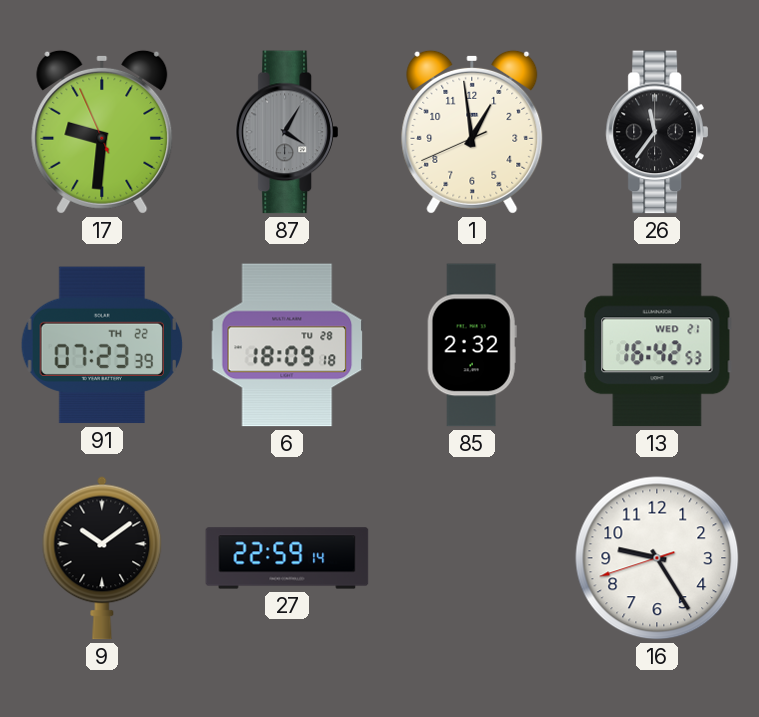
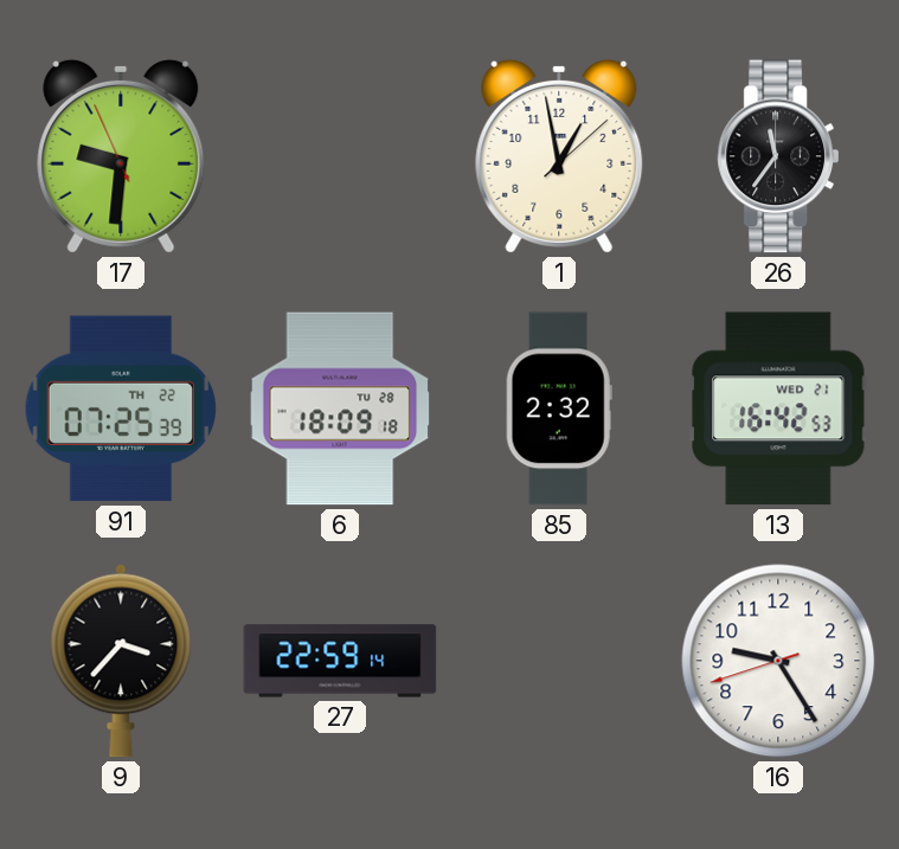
87: 4:05 -> none
1: 12:58:41 -> 12:58:08
91: 07:23 -> 07:25
9: 10:09 -> 3:37
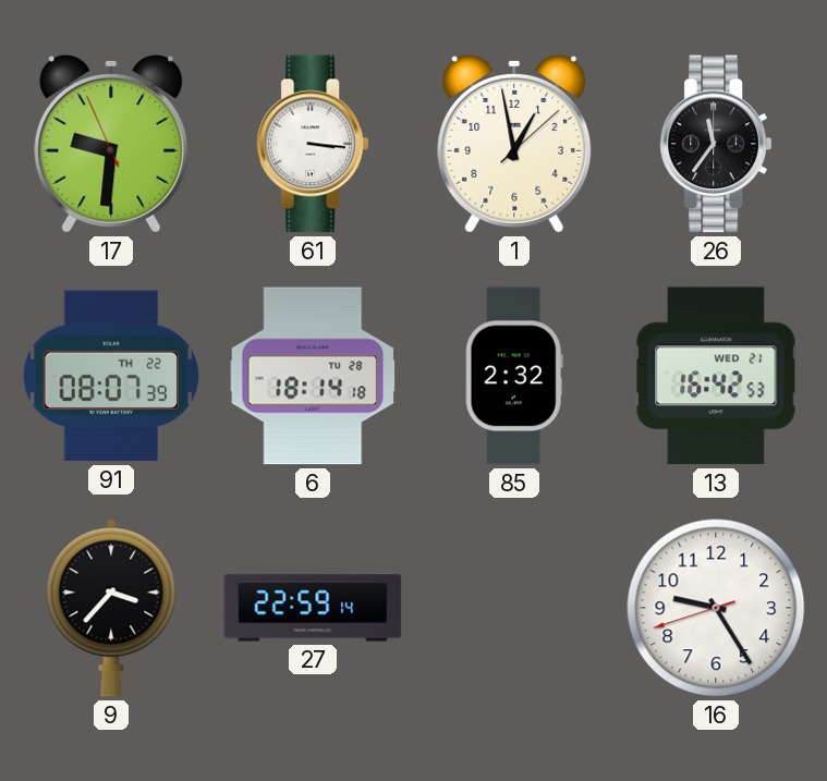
61: none -> 3:16
91: 07:25 -> 08:07
6: 18:09 -> 18:14
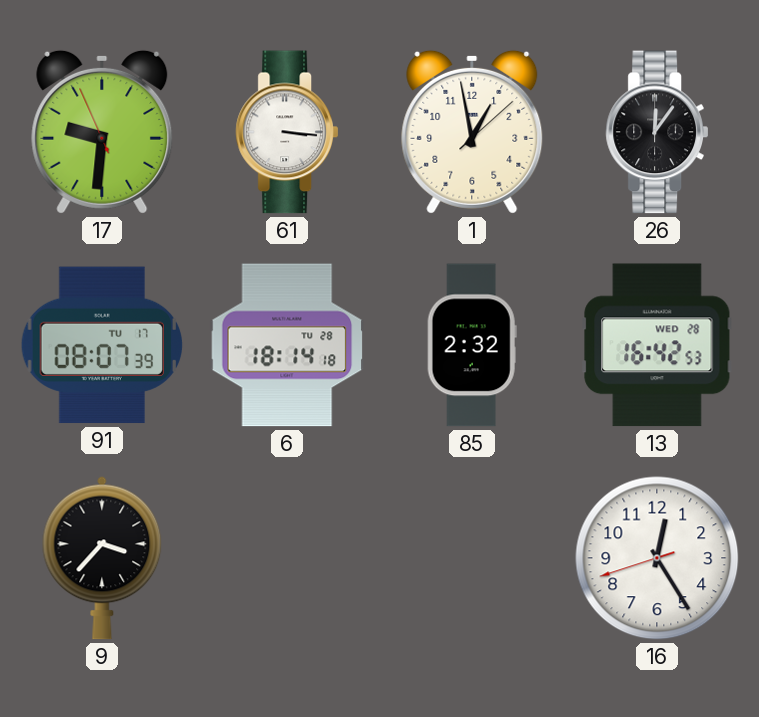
26: 11:36 -> 12:06
91 date: TH 22 -> TU 17
13 date: WED 21 -> WED 28
27: 22:59 -> none
16: 9:24 -> 12:24
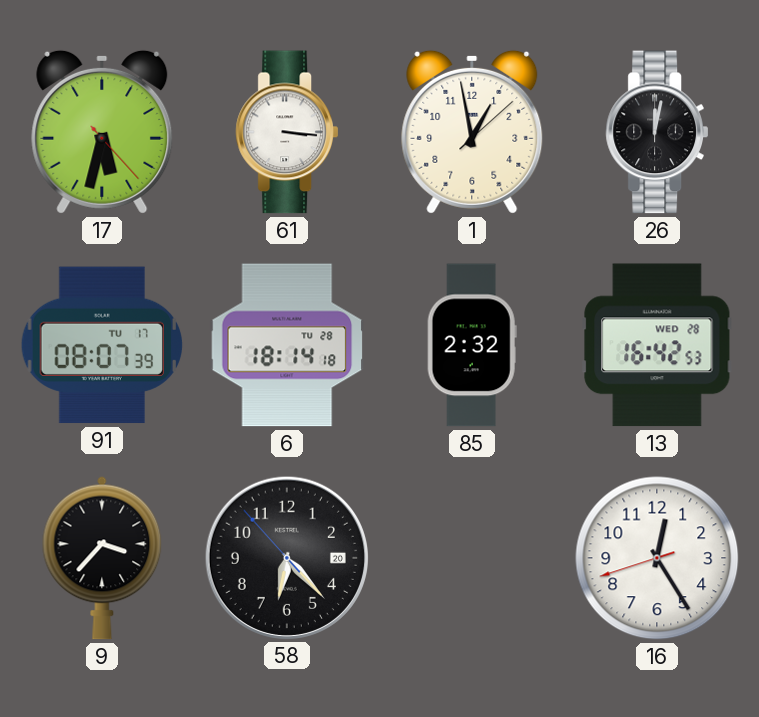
17: 9:30 -> 5:32
26: 12:06 -> 12:02
58: none -> 6:22
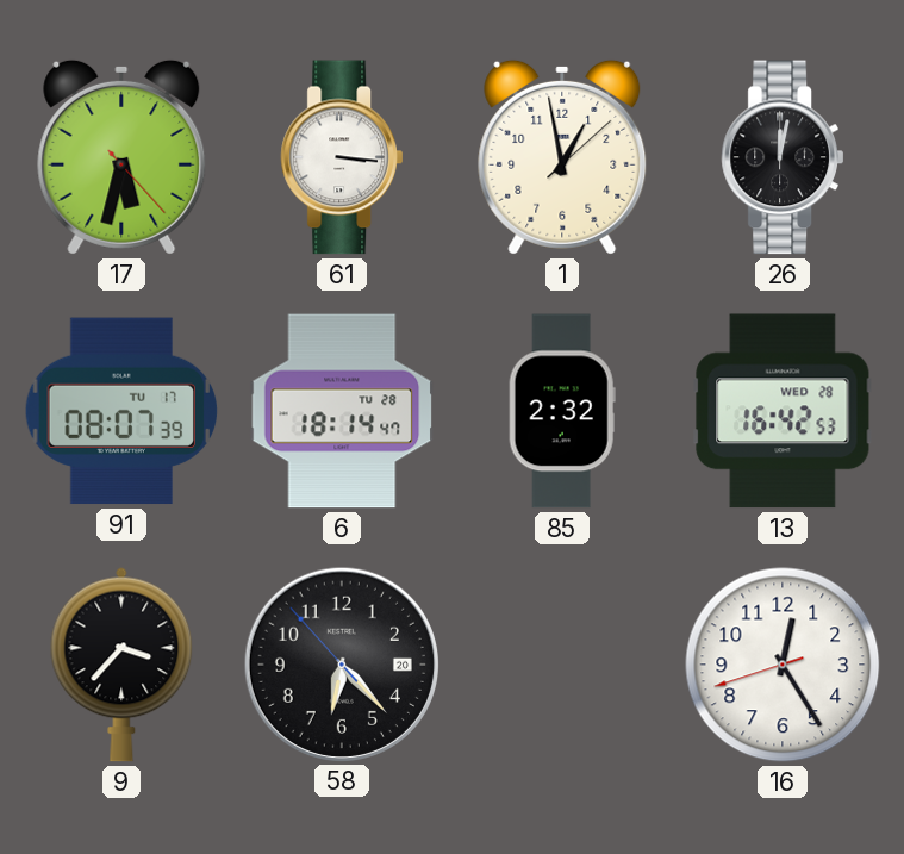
6: 18:14:18 -> 18:14:47
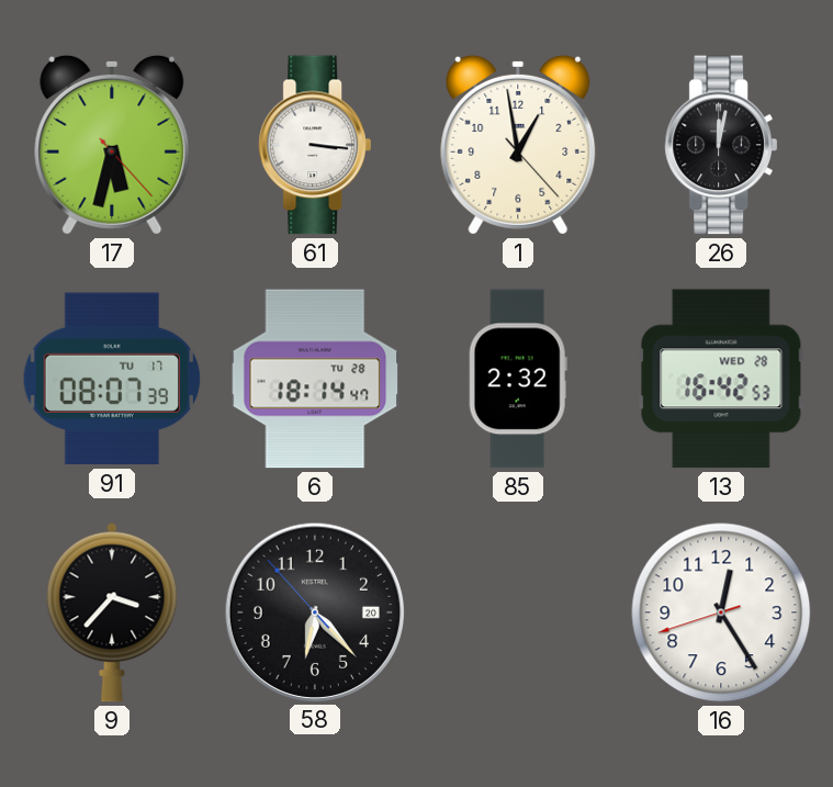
1: 12:58:08 -> 12:58:23
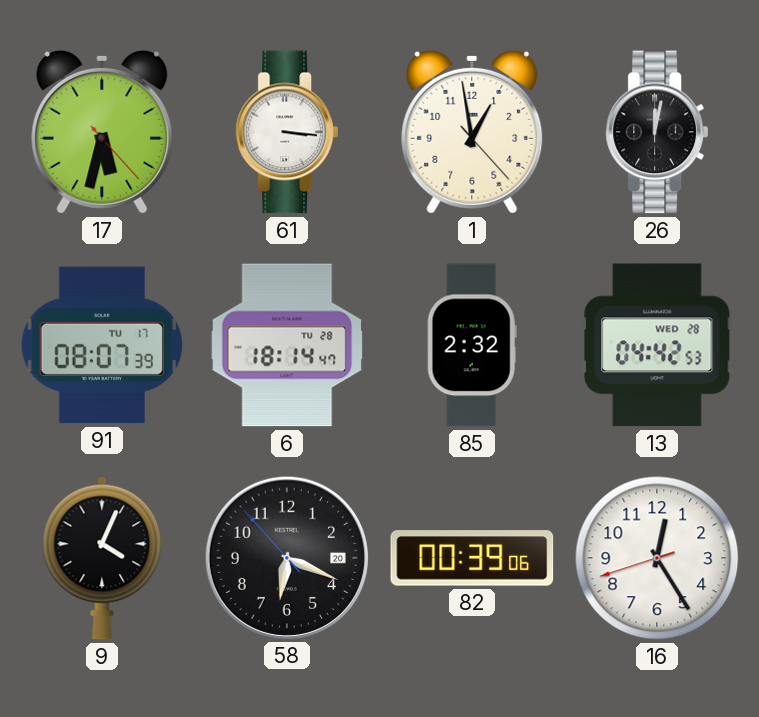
13: 16:42 -> 04:42
9: 3:37 -> 4:04
58: 6:22 -> 6:18
82: none -> 00:39
